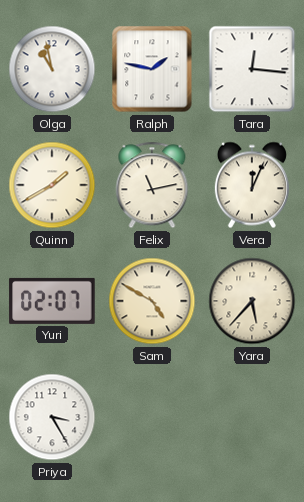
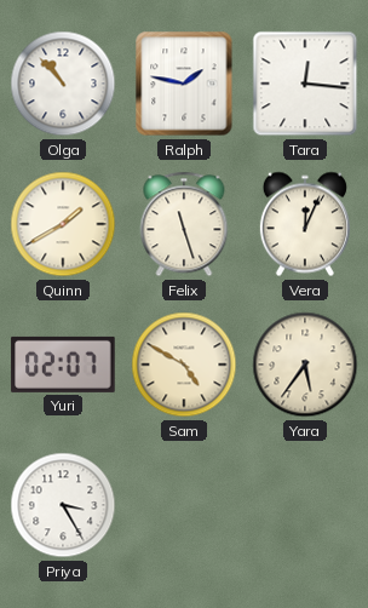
Olga: 10:58 -> 10:53
Felix: 11:13 -> 11:27
Yara: 5:37 -> 5:36
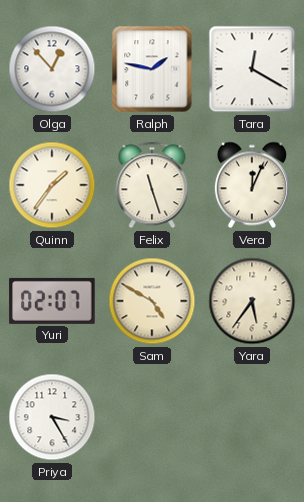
Olga: 10:53 -> 12:53
Tara: 12:16 -> 12:20
Quinn: 1:40 -> 1:36
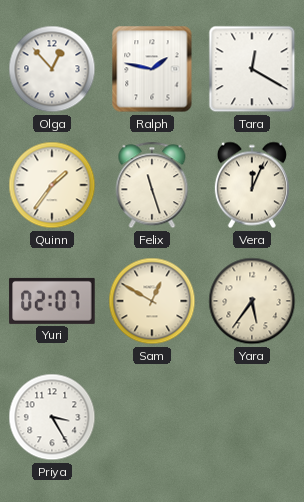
Sam: 4:50 -> 12:50
